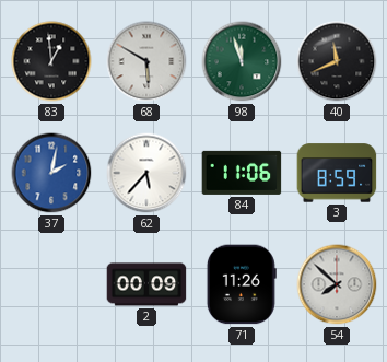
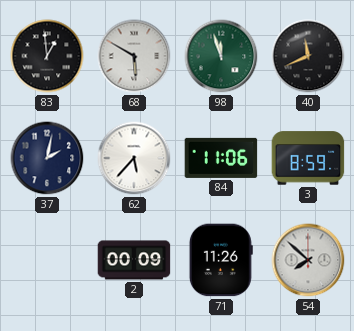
37 dial: blue -> navy
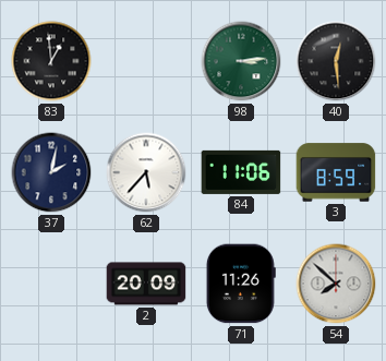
68: 5:50 -> none
98: 11:57 -> 3:14
40: 11:41 -> 12:29
2: 00:09 -> 20:09
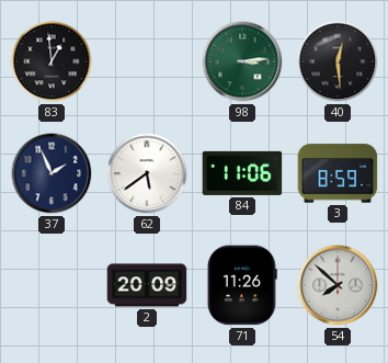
37: 2:02 -> 1:56
62: 5:37 -> 5:39
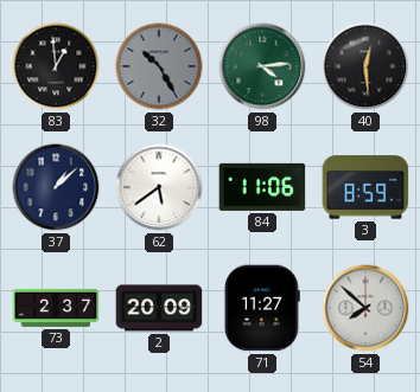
32: none -> 10:25
98: 3:14 -> 4:14
37: 1:56 -> 1:08
73: none -> 2:37
71: 11:26 -> 11:27
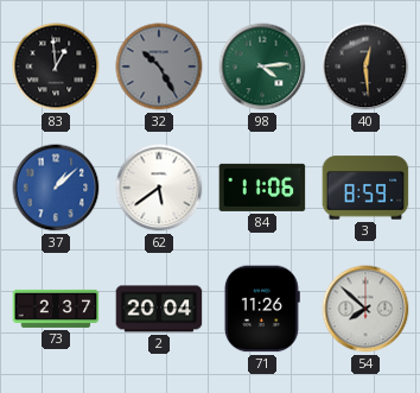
37 dial: navy -> blue
2: 20:09 -> 20:04
71: 11:27 -> 11:26
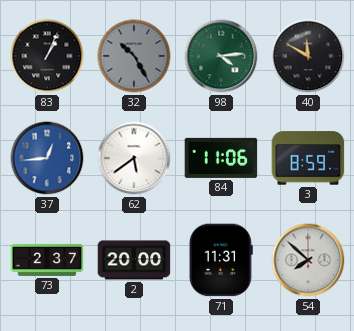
83: 12:59 -> 1:04
40: 12:29 -> 11:50
37: 1:08 -> 12:44
2: 20:04 -> 20:00
71: 11:26 -> 11:31
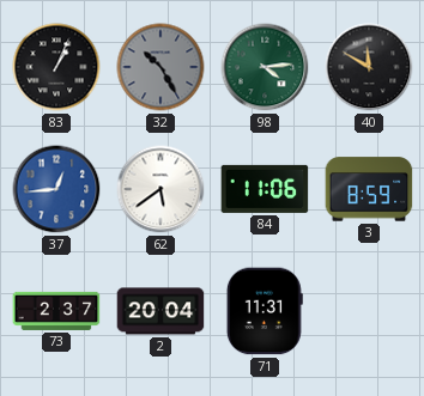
2: 20:00 -> 20:04
54: 7:52 -> none
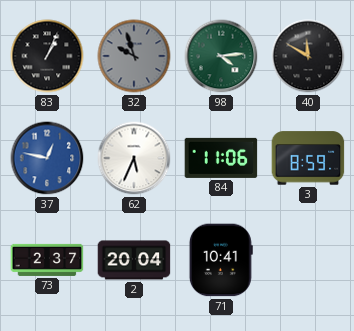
32: 10:25 -> 9:57
37: 12:44 -> 12:47
62: 5:39 -> 5:34
71: 11:31 -> 10:41
